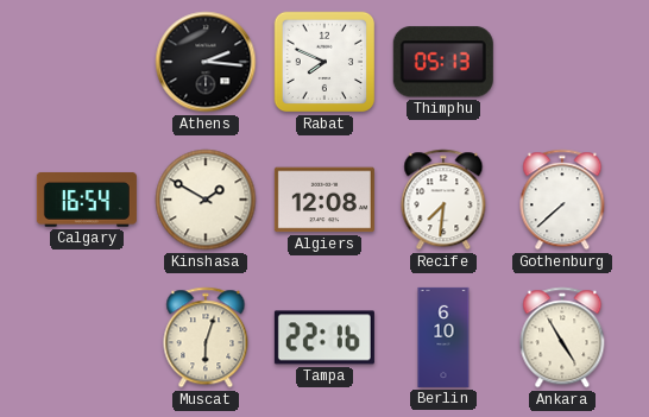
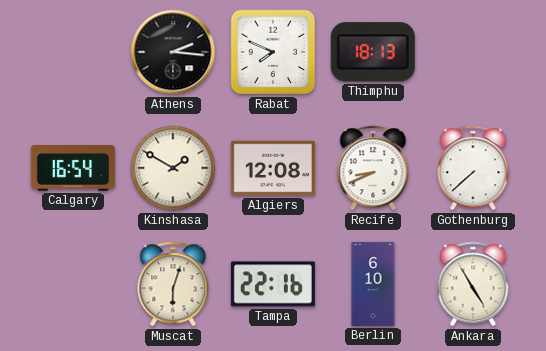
Thimphu: 05:13 -> 18:13
Recife: 7:31 -> 8:41
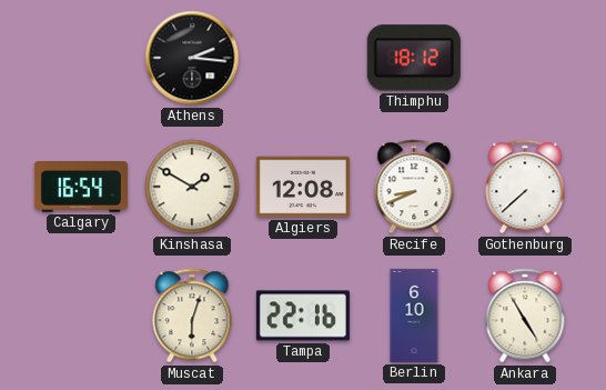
Rabat: 7:49 -> none
Thimphu: 18:13 -> 18:12
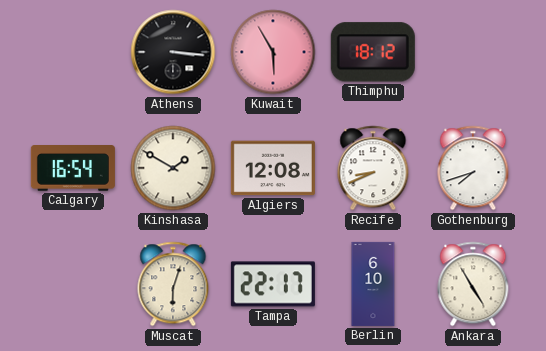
Athens: 2:16 -> 3:16
Kuwait: none -> 5:55
Gothenburg: 7:38 -> 7:42
Tampa: 22:16 -> 22:17
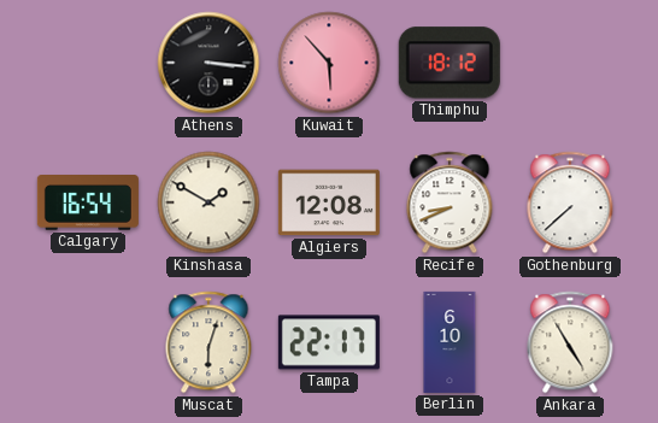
Kuwait: 5:55 -> 5:53
Gothenburg: 7:42 -> 7:38
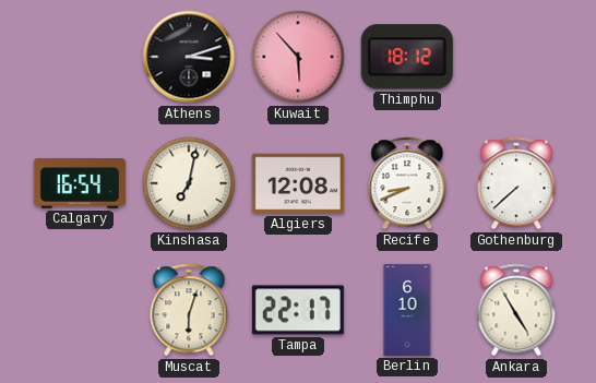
Athens: 3:16 -> 3:12
Kinshasa: 1:50 -> 7:02
